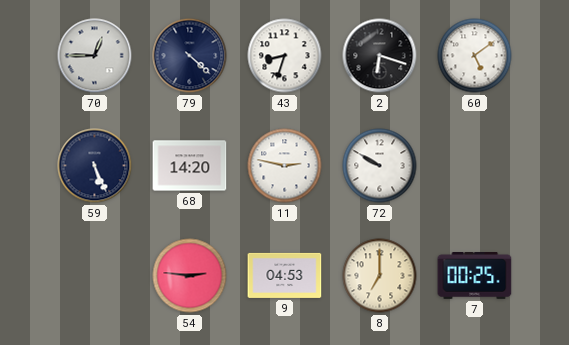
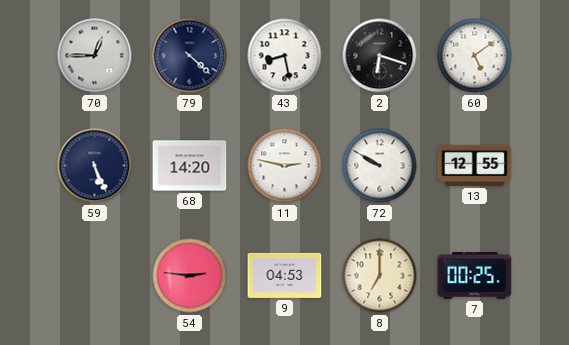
43: 8:33 -> 8:28
13: none -> 12:55
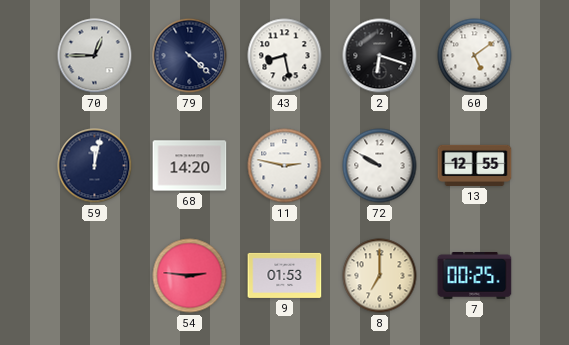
59: 5:26 -> 12:02
9: 04:53 -> 01:53
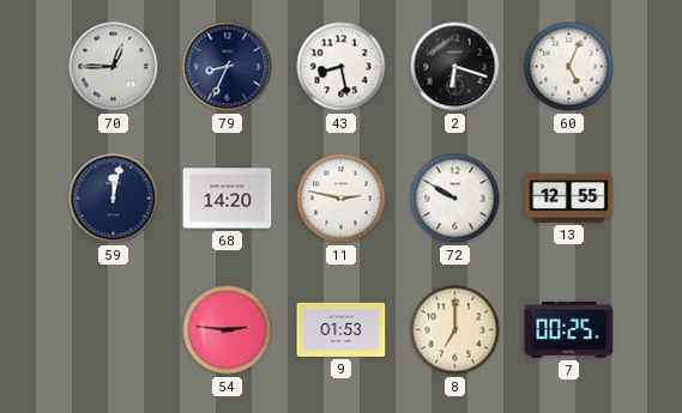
79: 4:22 -> 8:34
60: 5:09 -> 5:04
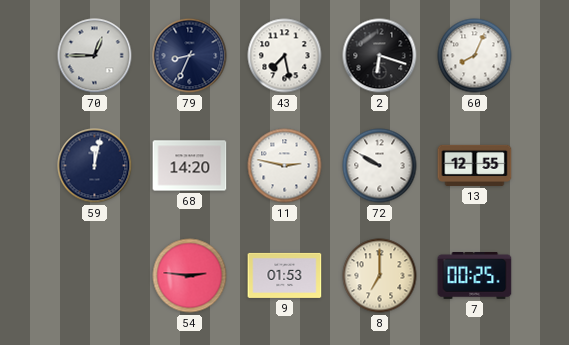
43: 8:28 -> 7:28
60: 5:04 -> 8:04
